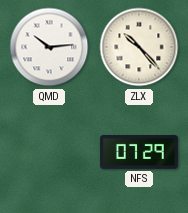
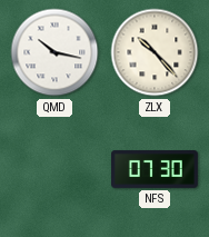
QMD: 10:14 -> 10:17
NFS: 07:29 -> 07:30
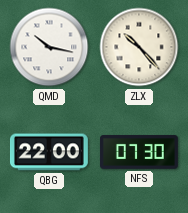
QBG: none -> 22:00
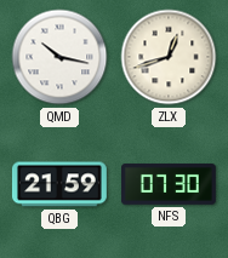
ZLX: 10:23 -> 12:42
QBG: 22:00 -> 21:59
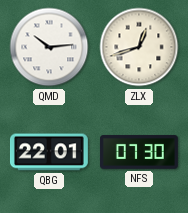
QMD: 10:17 -> 10:14
QBG: 21:59 -> 22:01
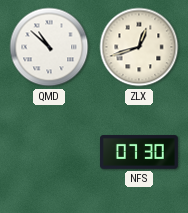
QMD: 10:14 -> 10:52
QBG: 22:01 -> none
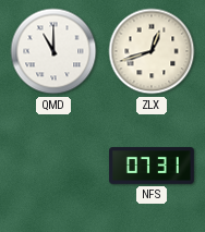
QMD: 10:52 -> 11:00
NFS: 07:30 -> 07:31
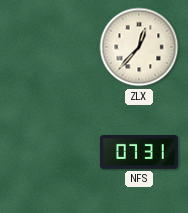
QMD: 11:00 -> none
ZLX: 12:42 -> 12:37
